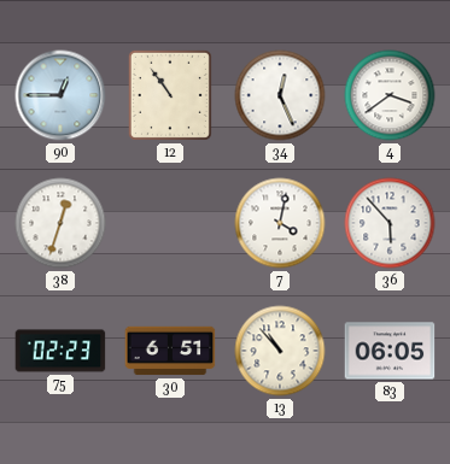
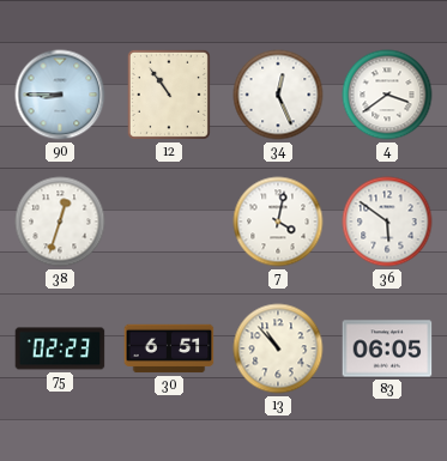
90: 12:45 -> 8:45
36: 5:53 -> 5:51
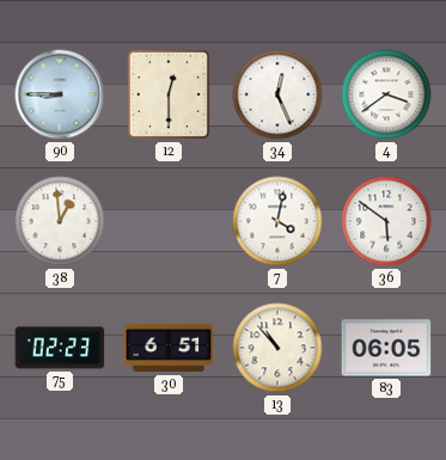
12: 10:54 -> 12:30
38: 12:33 -> 12:59
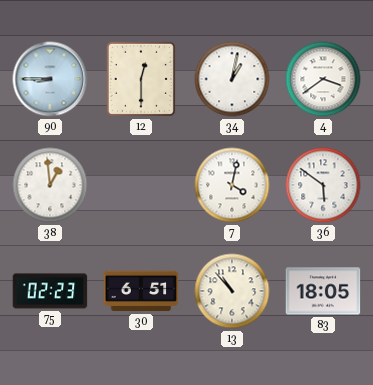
34: 12:26 -> 1:02
83: 06:05 -> 18:05
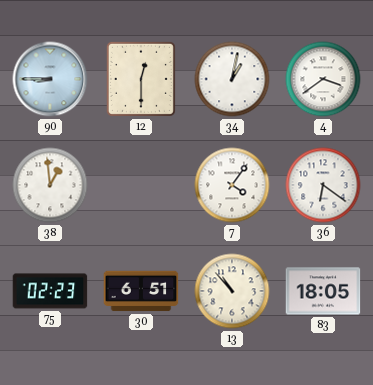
7: 4:02 -> 4:06
36: 5:51 -> 6:21
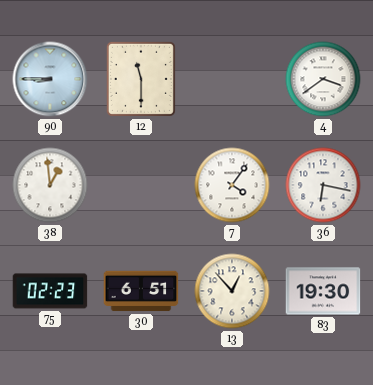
12: 12:30 -> 11:30
34: 1:02 -> none
36: 6:21 -> 6:17
13: 10:53 -> 12:53
83: 18:05 -> 19:30
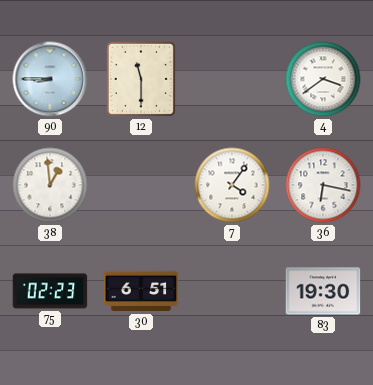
13: 12:53 -> none
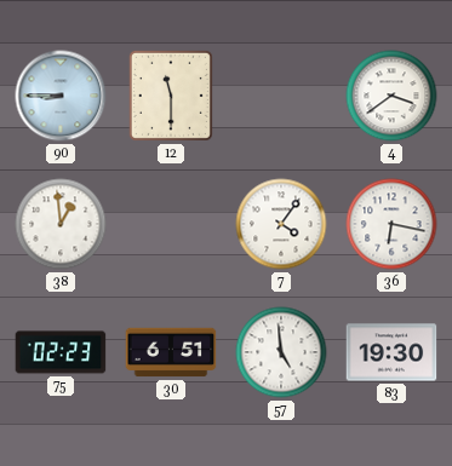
57: none -> 4:59
